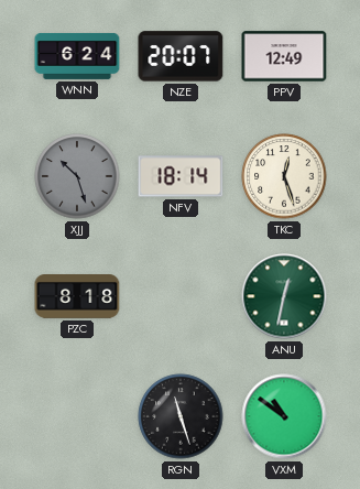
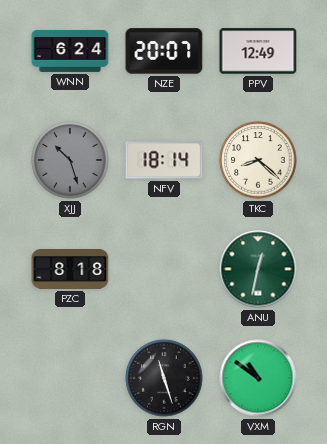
TKC: 12:27 -> 8:22
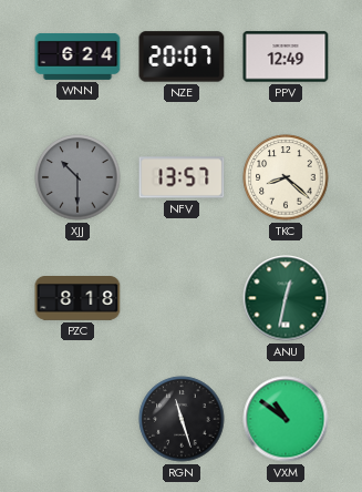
XJJ: 10:27 -> 10:30
NFV: 18:14 -> 13:57
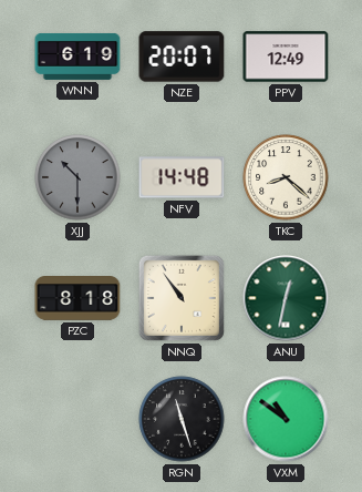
WNN: 6:24 -> 6:19
NFV: 13:57 -> 14:48
NNQ: none -> 10:54
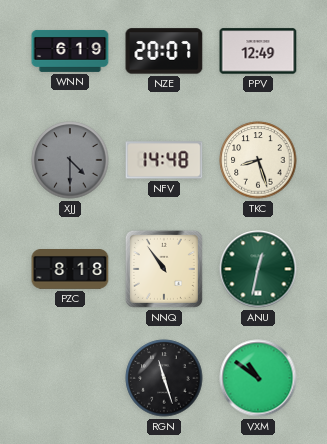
XJJ: 10:30 -> 4:30
TKC: 8:22 -> 8:27
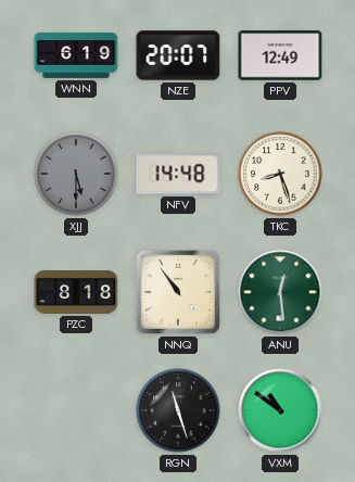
XJJ: 4:30 -> 5:30
ANU: 12:32 -> 12:29
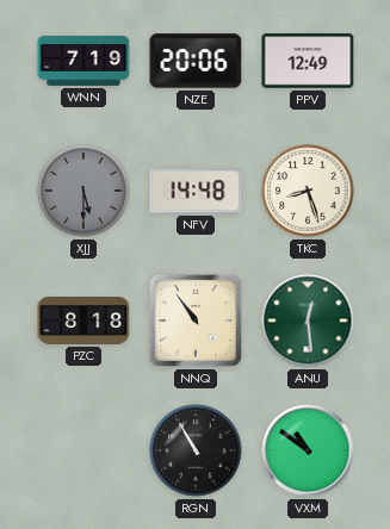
WNN: 6:19 -> 7:19
NZE: 20:07 -> 20:06
RGN: 11:27 -> 10:55
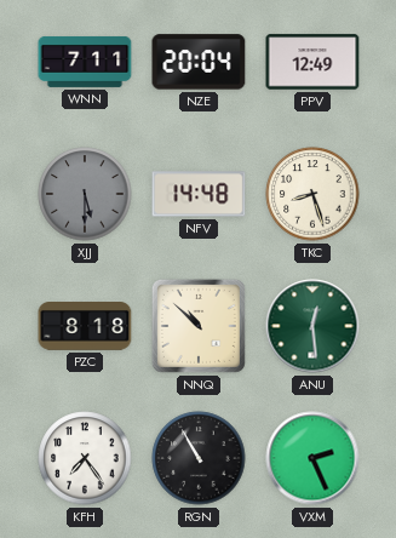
WNN: 7:19 -> 7:11
NZE: 20:06 -> 20:04
NNQ: 10:54 -> 10:52
KFH: none -> 7:24
VXM: 10:51 -> 2:26
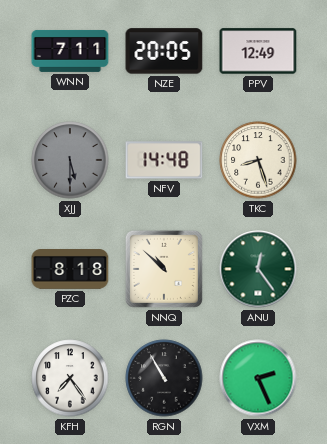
NZE: 20:04 -> 20:05
ANU: 12:29 -> 12:24
